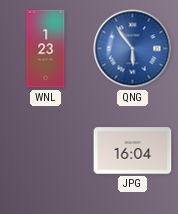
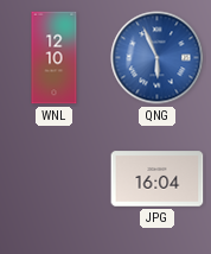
WNL: 1:23 -> 12:10
QNG: 5:54 -> 5:56
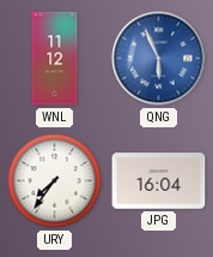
WNL: 12:10 -> 11:12
URY: none -> 7:36
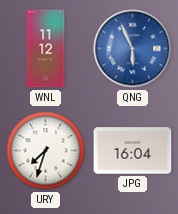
URY: 7:36 -> 7:33
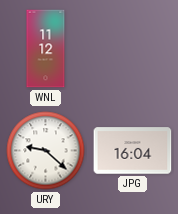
QNG: 5:56 -> none
URY: 7:33 -> 9:22
